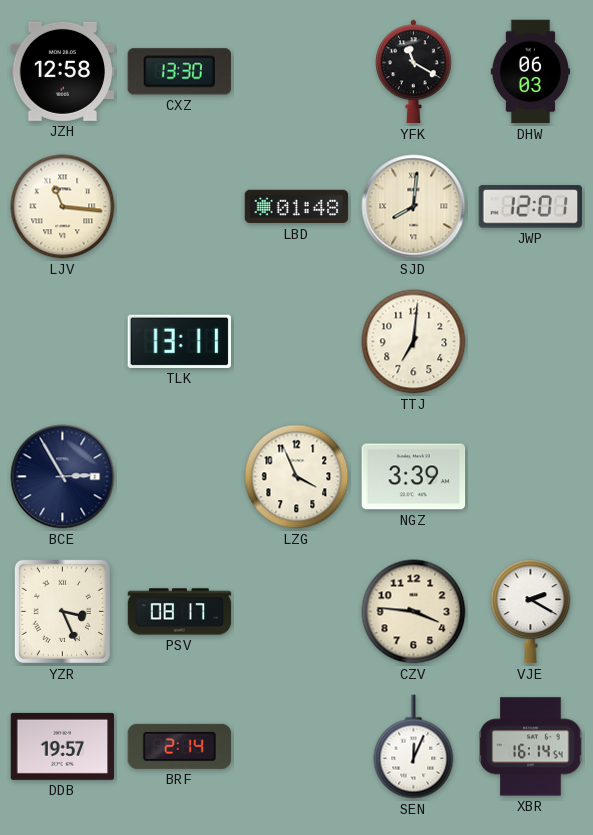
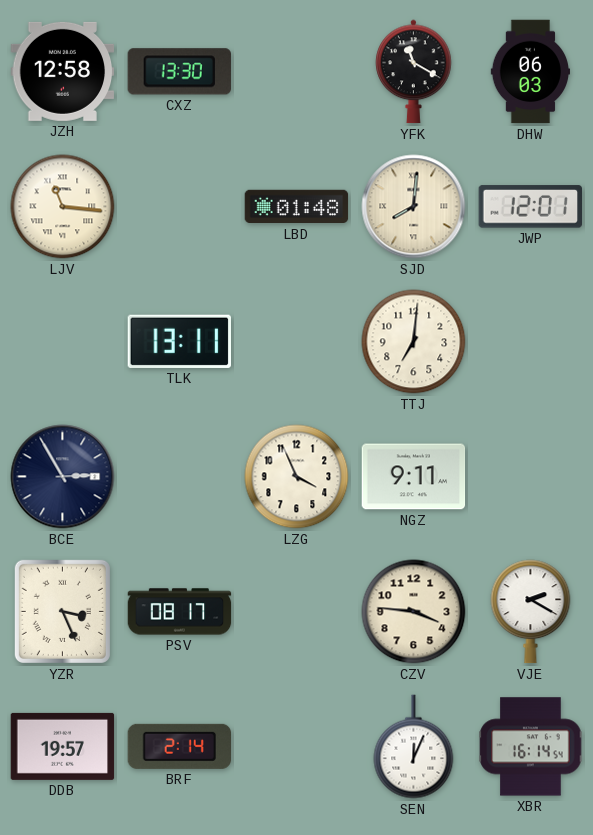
NGZ: 3:39 -> 9:11
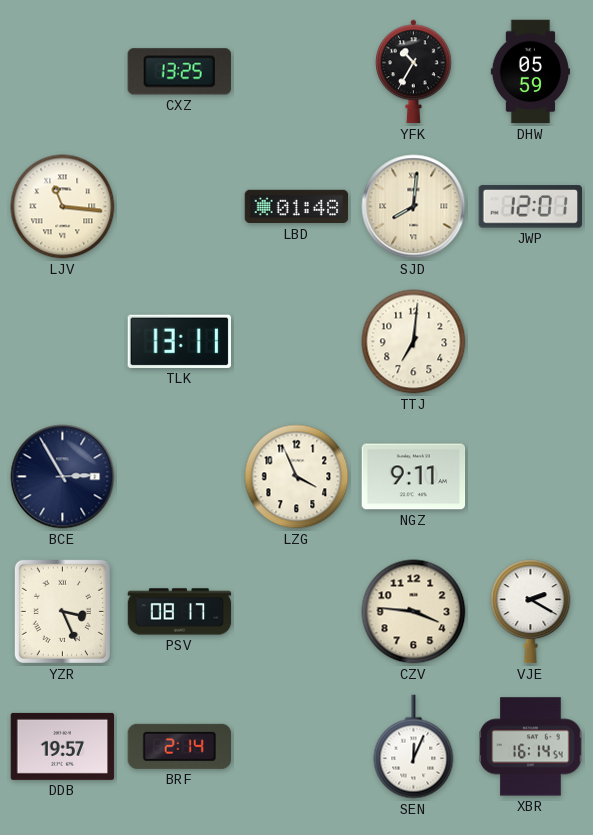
JZH: 12:58 -> none
CXZ: 13:30 -> 13:25
YFK: 11:20 -> 10:35
DHW: 06:03 -> 05:59
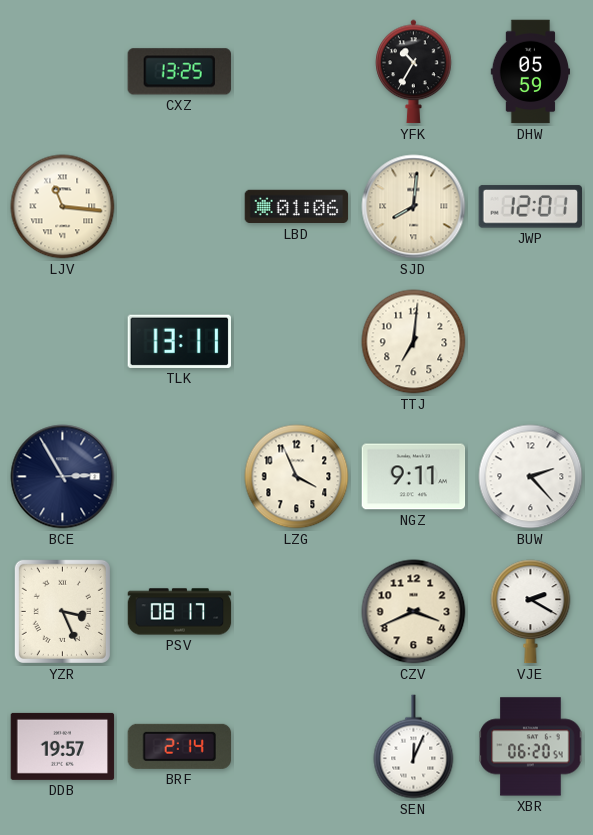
LBD: 01:48 -> 01:06
BUW: none -> 2:23
CZV: 3:46 -> 3:41
XBR: 16:14 -> 06:20
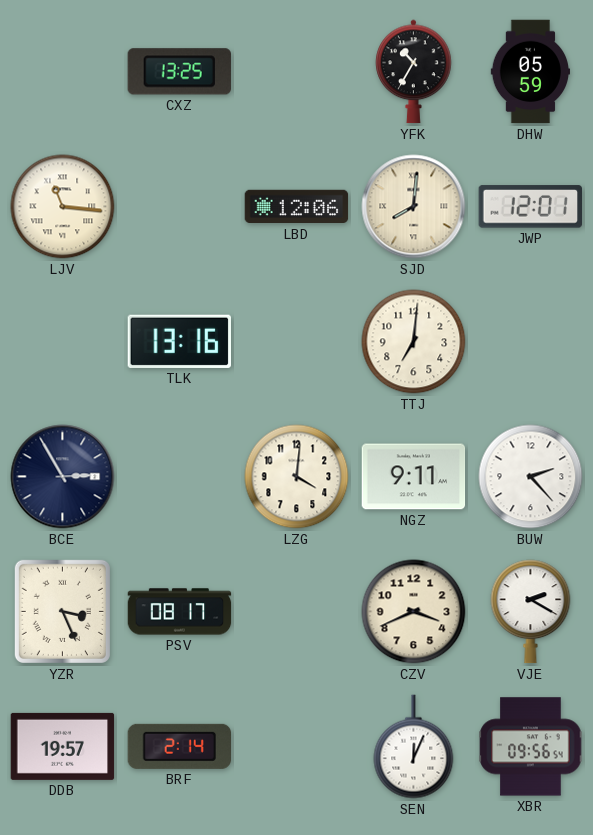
LBD: 01:06 -> 12:06
TLK: 13:11 -> 13:16
LZG: 3:56 -> 4:01
XBR: 06:20 -> 09:56
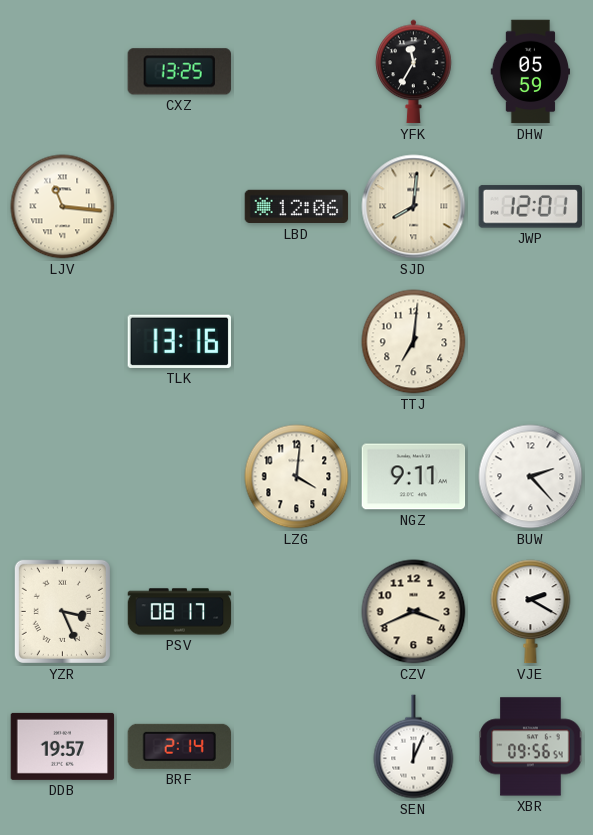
YFK: 10:35 -> 11:35
BCE: 2:55 -> none
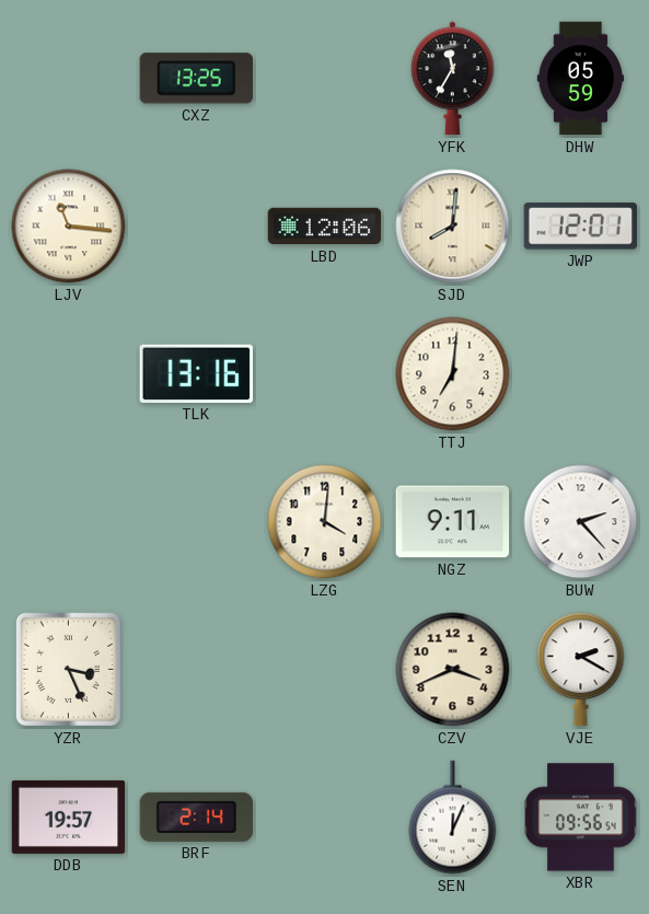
PSV: 08:17 -> none
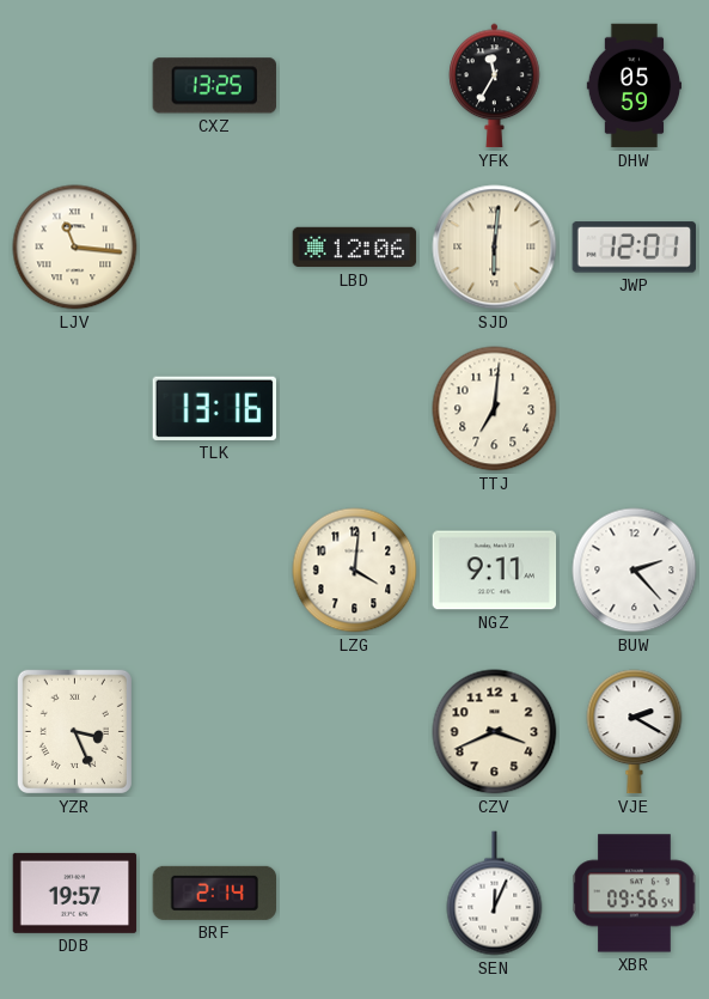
SJD: 8:01 -> 6:01
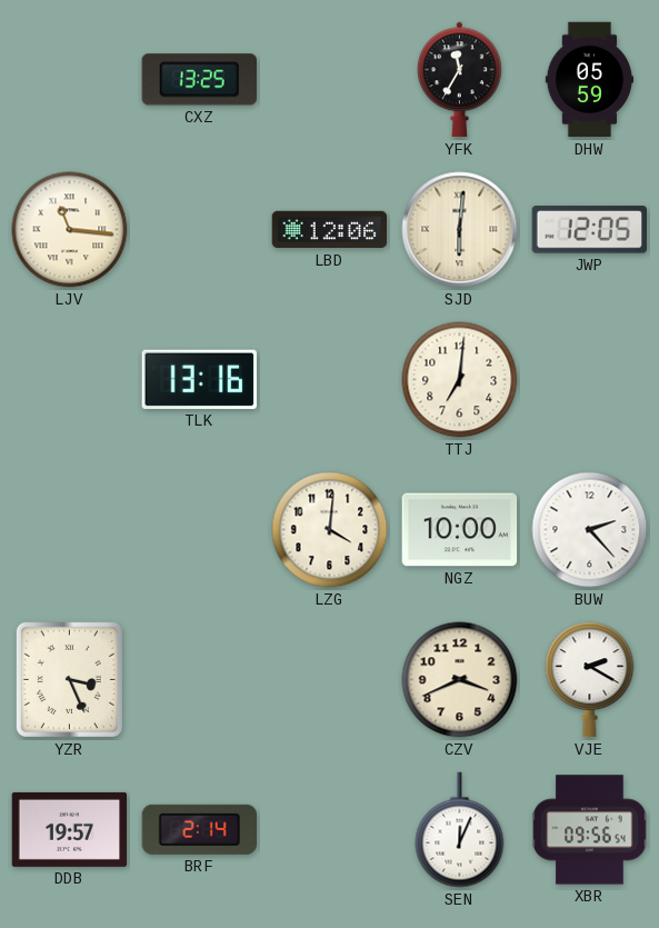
JWP: 12:01 -> 12:05
NGZ: 9:11 -> 10:00
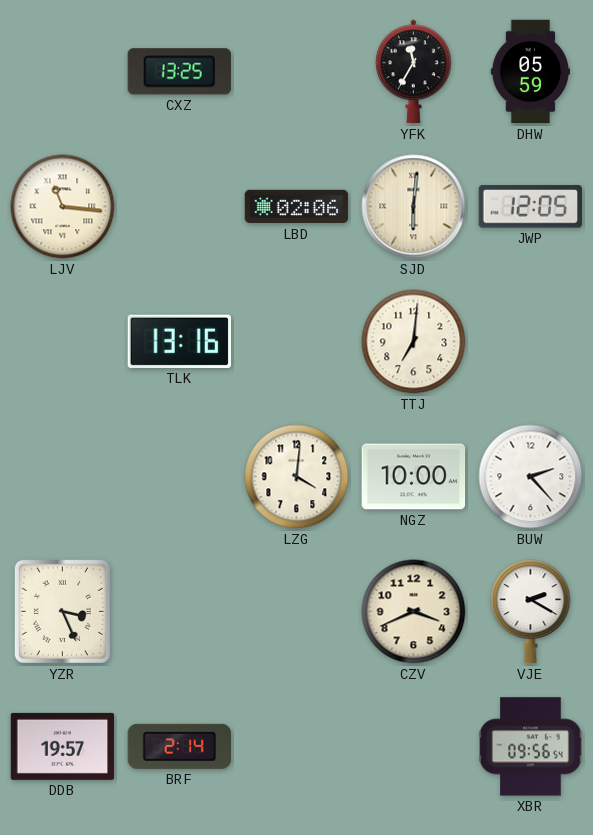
LBD: 12:06 -> 02:06
SEN: 12:04 -> none
